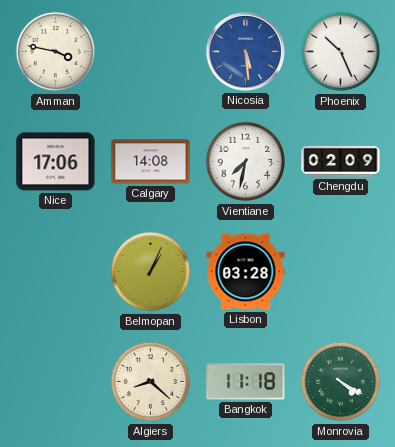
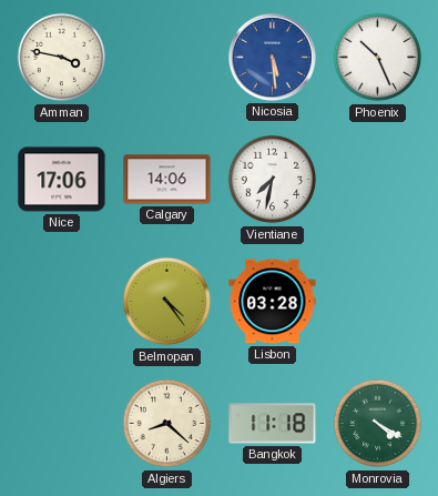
Calgary: 14:08 -> 14:06
Chengdu: 02:09 -> none
Belmopan: 1:04 -> 4:24
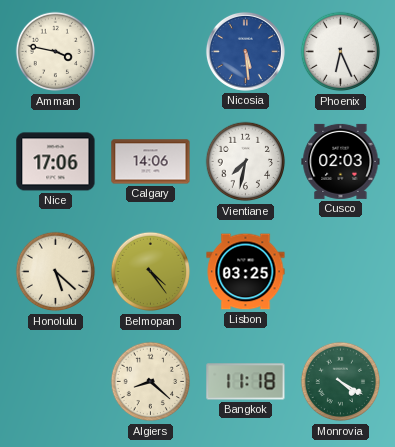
Phoenix: 10:26 -> 6:26
Cusco: none -> 02:03
Honolulu: none -> 5:22
Lisbon: 03:28 -> 03:25
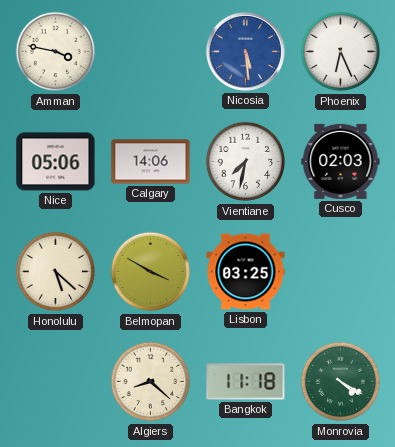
Nice: 17:06 -> 05:06
Belmopan: 4:24 -> 3:50
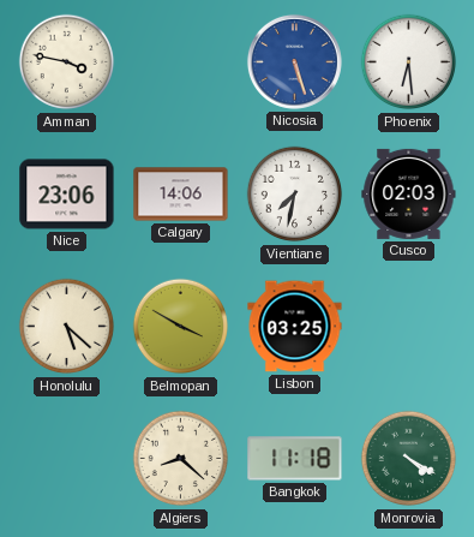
Nicosia: 5:29 -> 5:27
Phoenix: 6:26 -> 6:29
Nice: 05:06 -> 23:06
